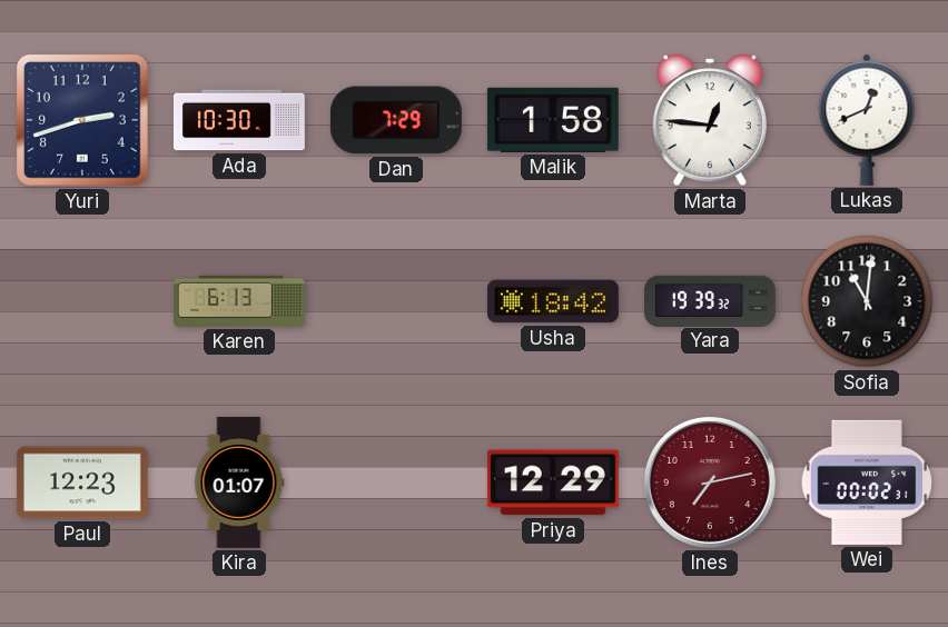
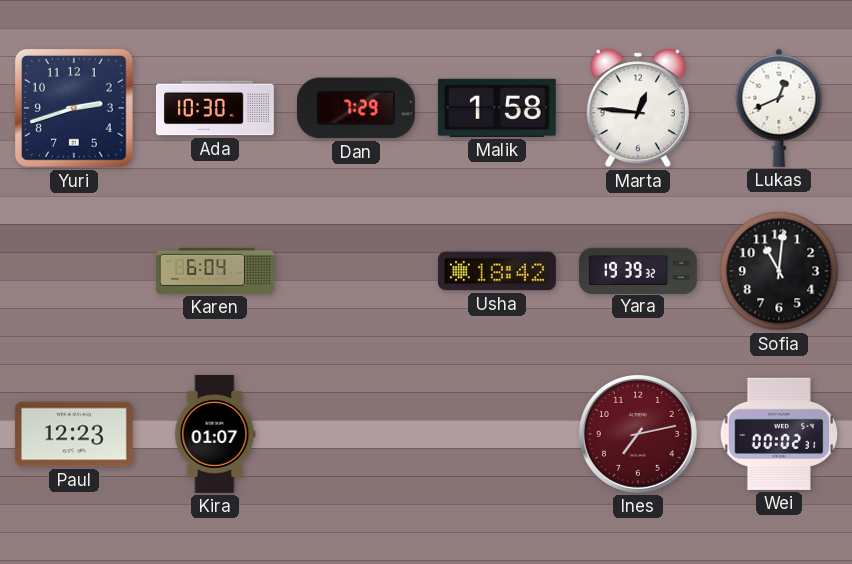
Karen: 6:13 -> 6:04
Priya: 12:29 -> none
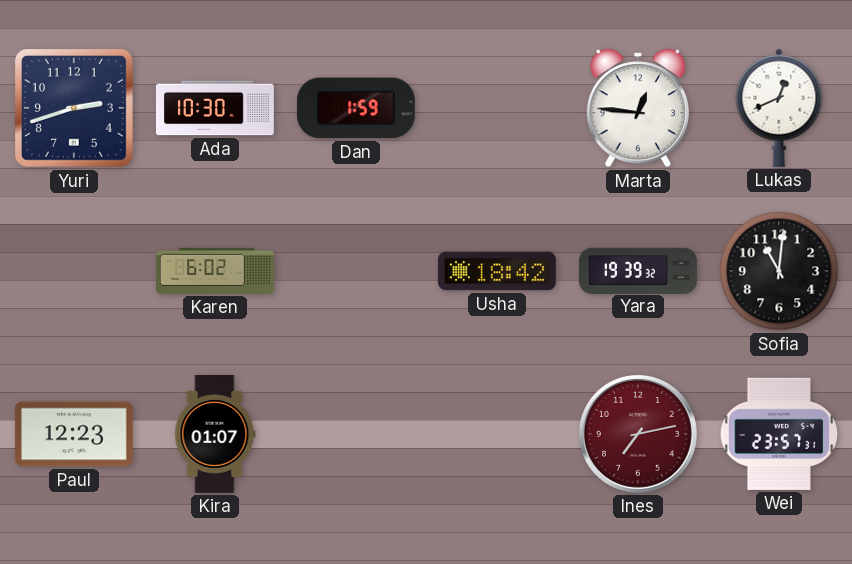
Dan: 7:29 -> 1:59
Malik: 1:58 -> none
Karen: 6:04 -> 6:02
Wei: 00:02 -> 23:57
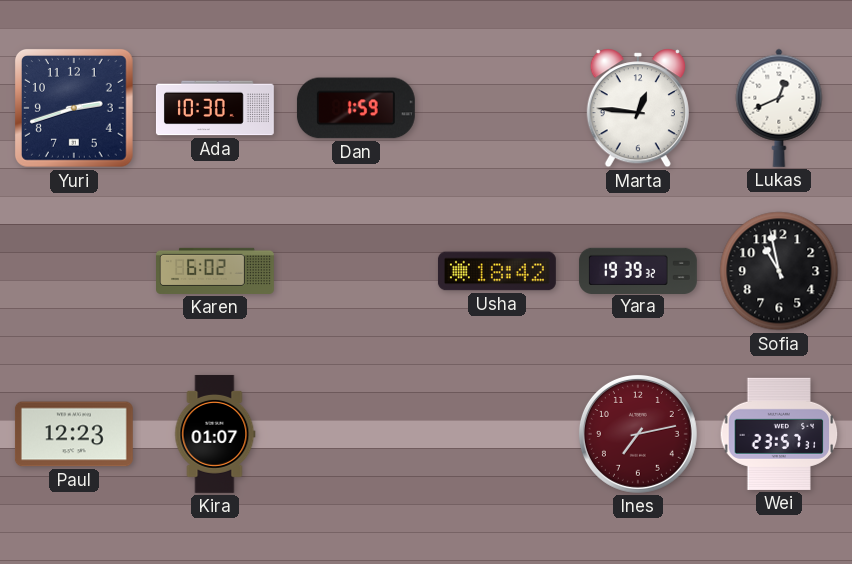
Sofia: 11:01 -> 10:58
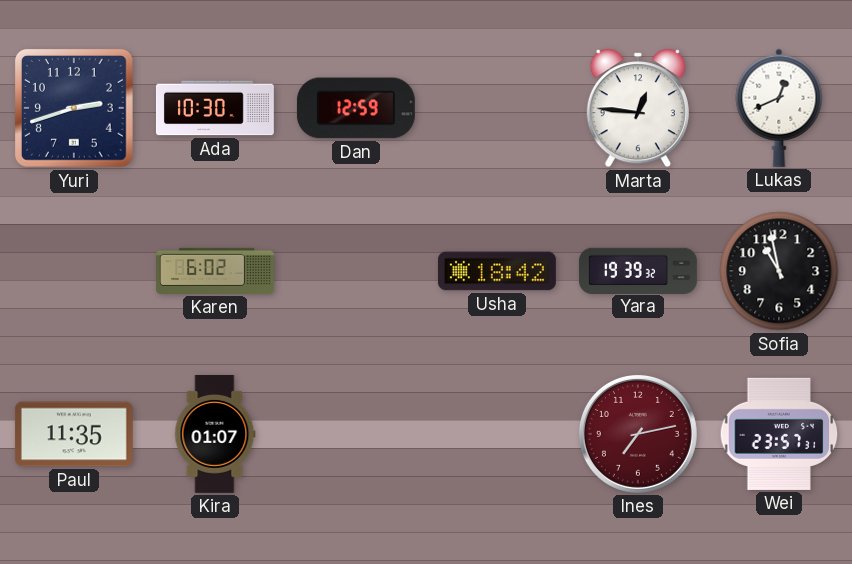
Dan: 1:59 -> 12:59
Paul: 12:23 -> 11:35
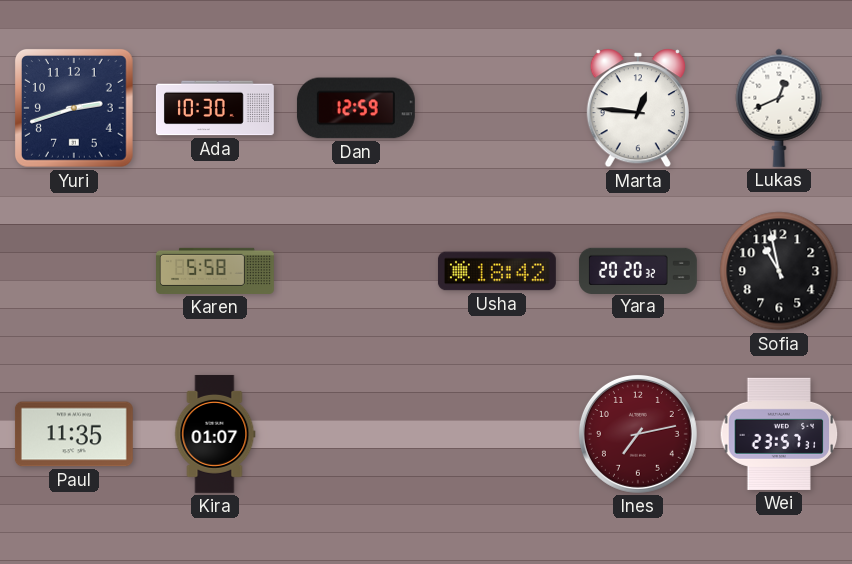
Karen: 6:02 -> 5:58
Yara: 19:39 -> 20:20
